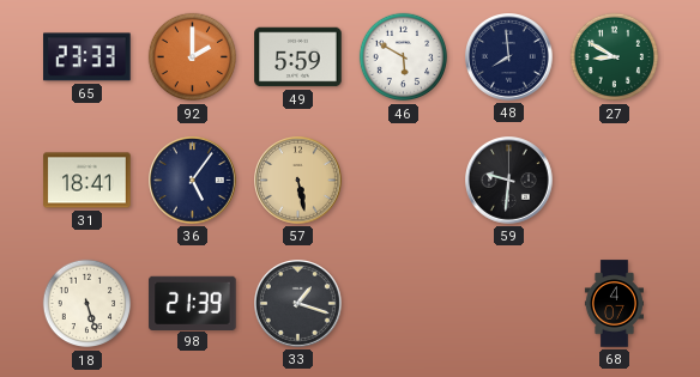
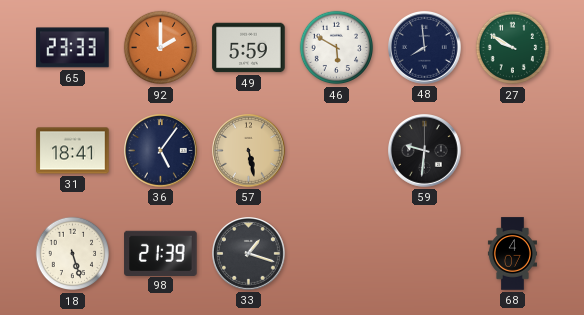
27: 8:50 -> 9:50
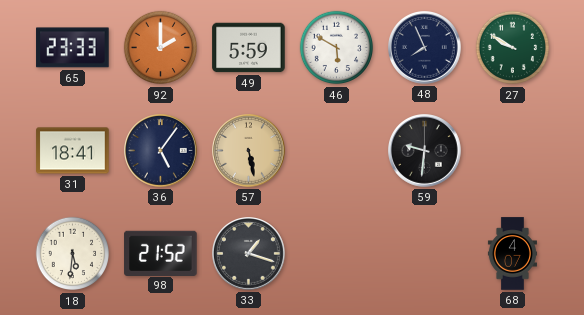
48: 7:59 -> 7:56
18: 5:27 -> 5:31
98: 21:39 -> 21:52
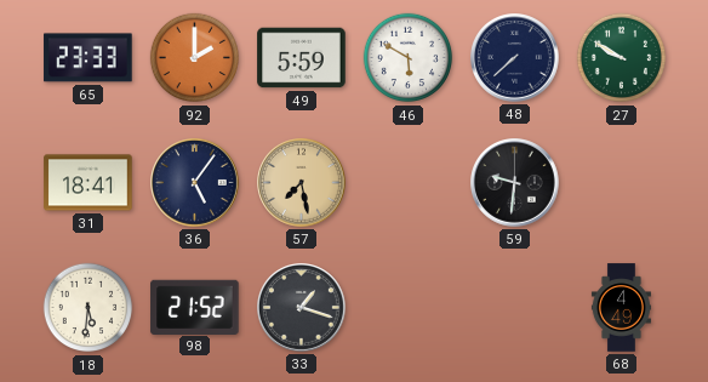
48: 7:56 -> 7:38
57: 5:28 -> 7:28
68: 4:07 -> 4:49
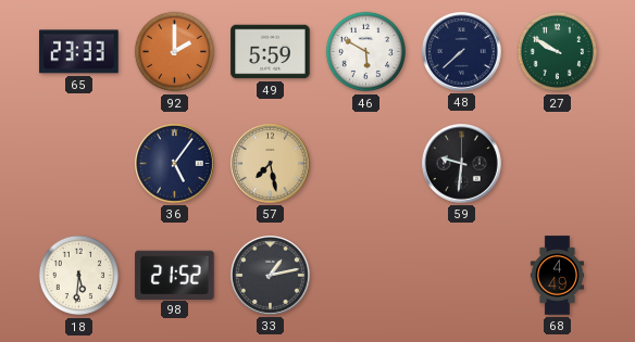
31: 18:41 -> none
33: 1:18 -> 1:13
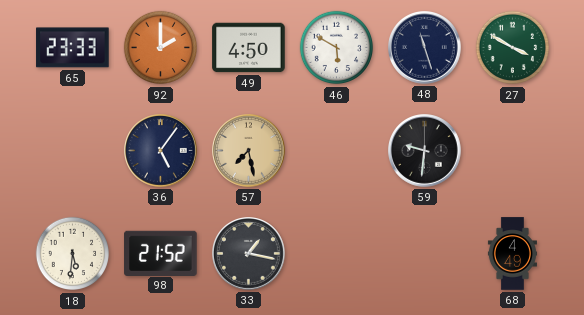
49: 5:59 -> 4:50
48: 7:38 -> 11:27
27: 9:50 -> 3:50
33: 1:13 -> 1:17
